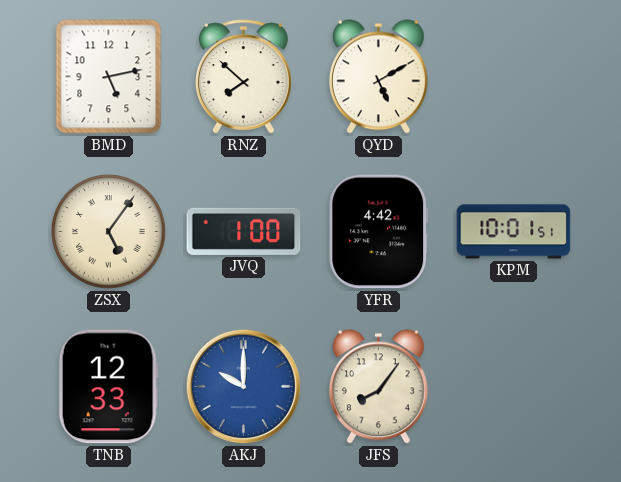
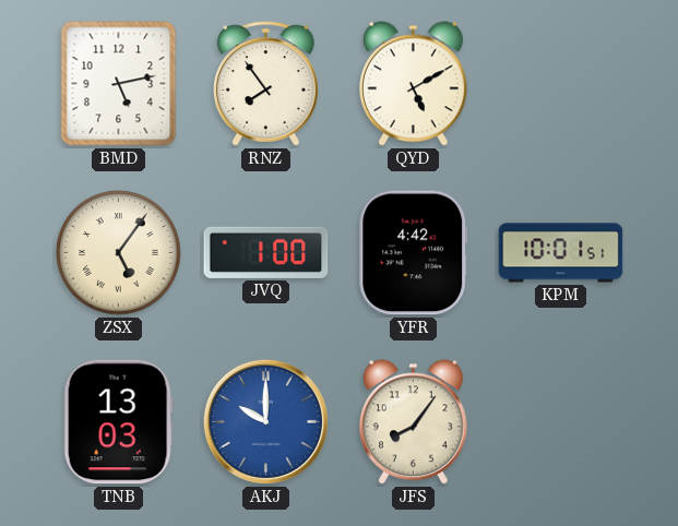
RNZ: 7:52 -> 7:54
TNB: 12:33 -> 13:03
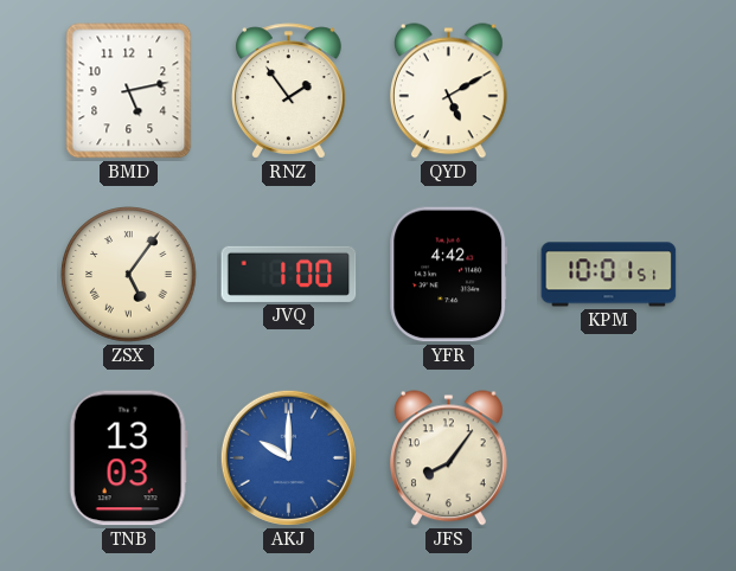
RNZ: 7:54 -> 1:54
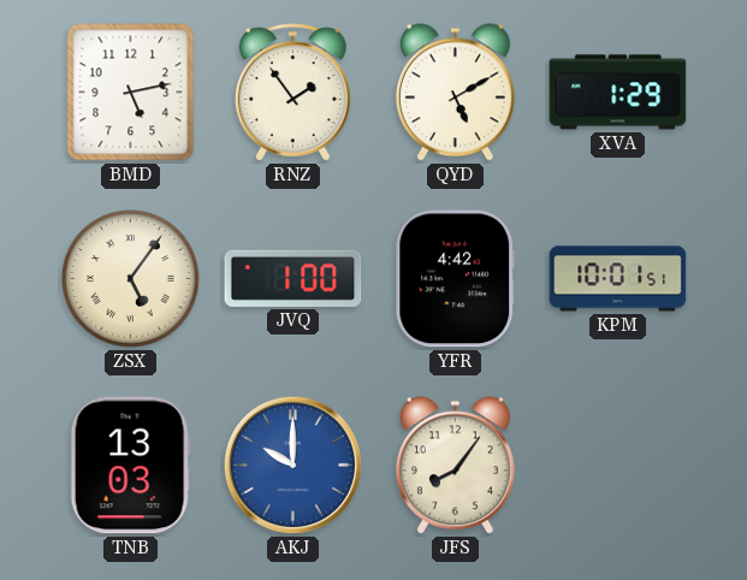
XVA: none -> 1:29
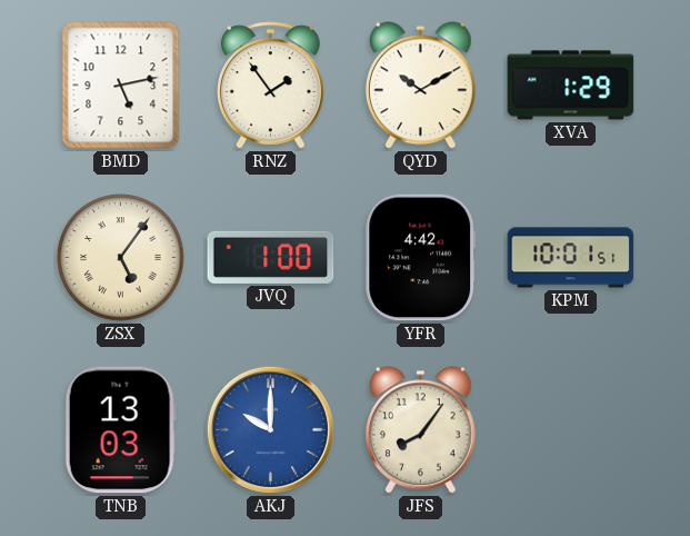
QYD: 5:10 -> 10:10
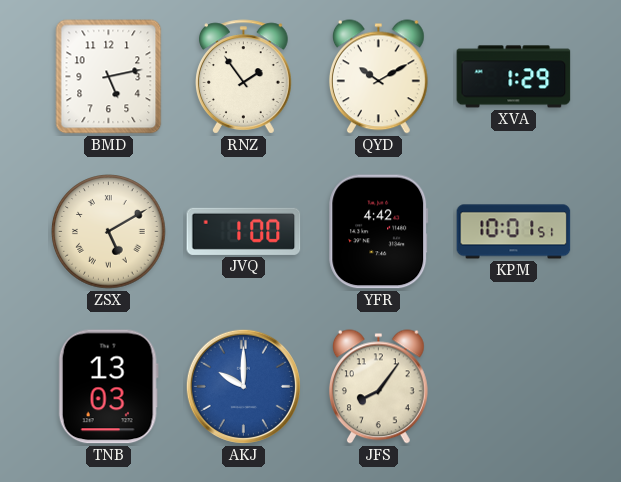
ZSX: 5:06 -> 5:10
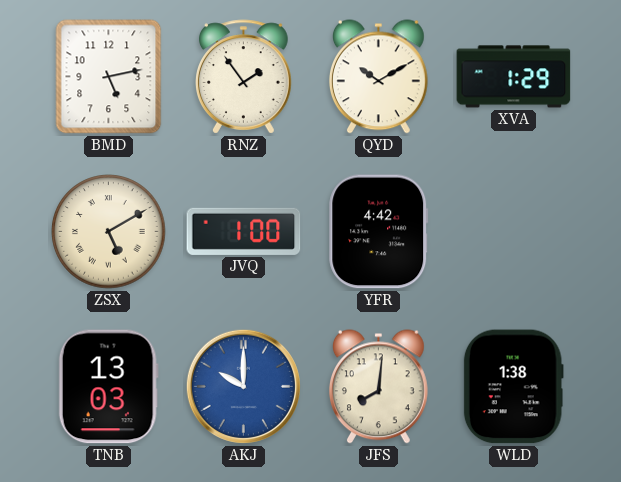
KPM: 10:01 -> none
JFS: 8:06 -> 8:01
WLD: none -> 1:38
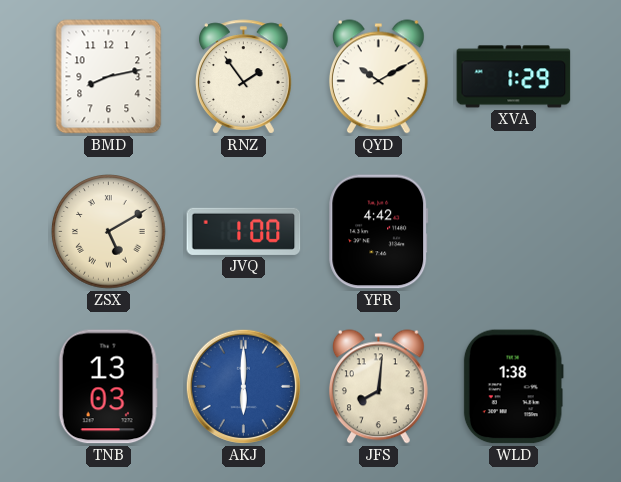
BMD: 5:13 -> 8:13
AKJ: 10:00 -> 6:00
